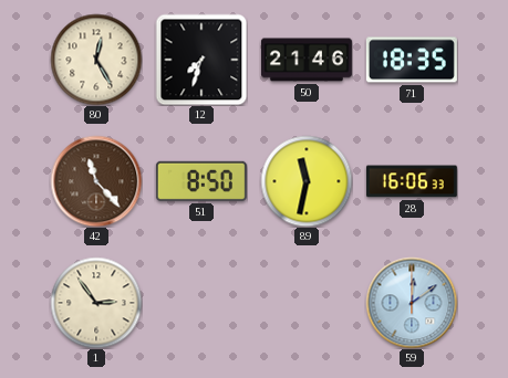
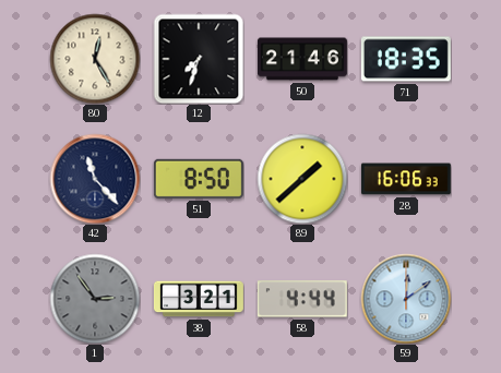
42 dial: brown -> navy
89: 11:32 -> 1:38
1 dial: cream -> grey
38: none -> 3:21
58: none -> 4:44
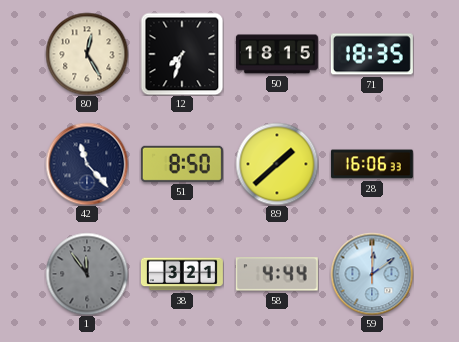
50: 21:46 -> 18:15
1: 2:54 -> 11:54
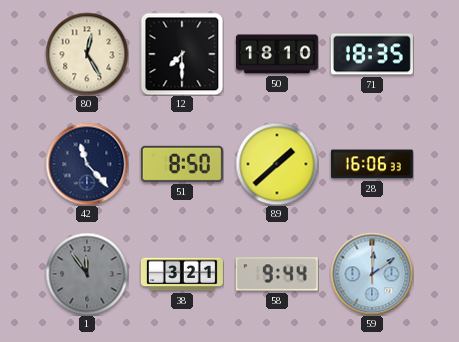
12: 7:33 -> 7:30
50: 18:15 -> 18:10
58: 4:44 -> 9:44
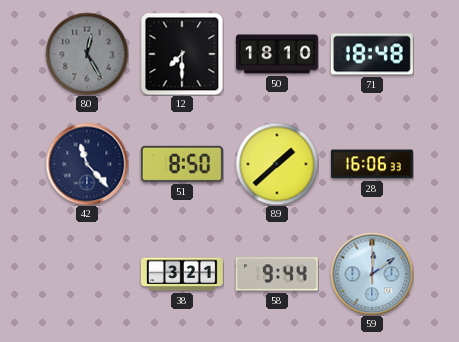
80 dial: cream -> grey
71: 18:35 -> 18:48
1: 11:54 -> none
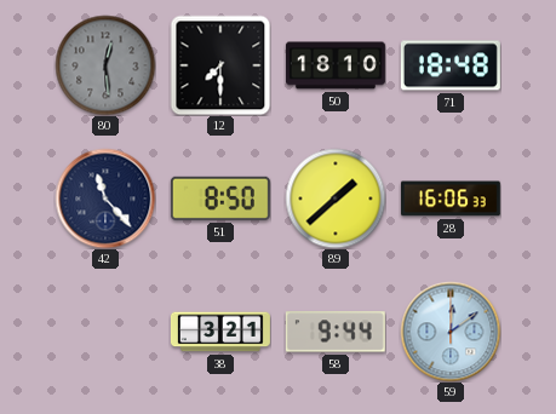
80: 12:25 -> 12:29
